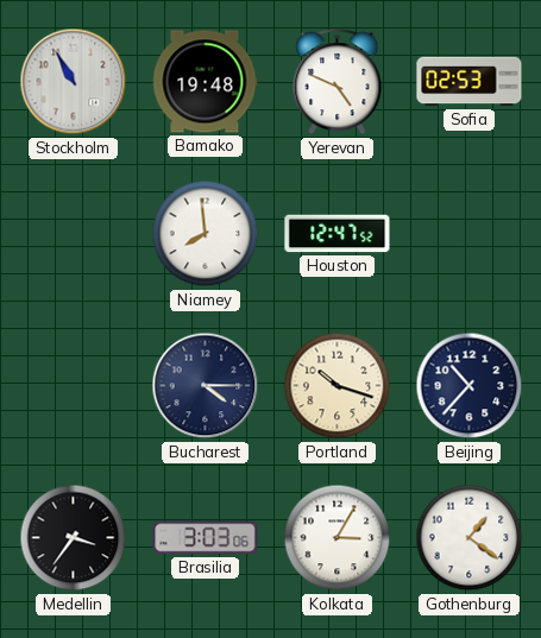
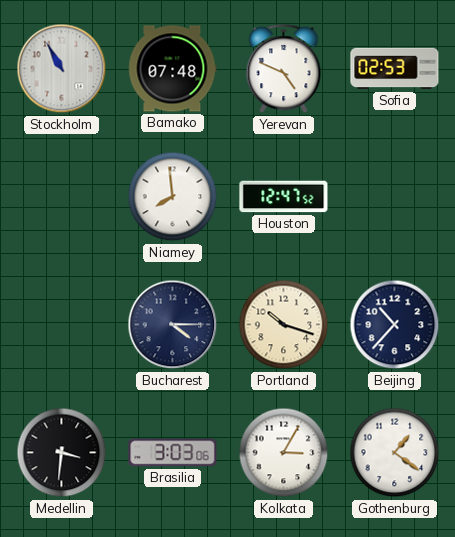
Bamako: 19:48 -> 07:48
Medellin: 3:36 -> 3:31
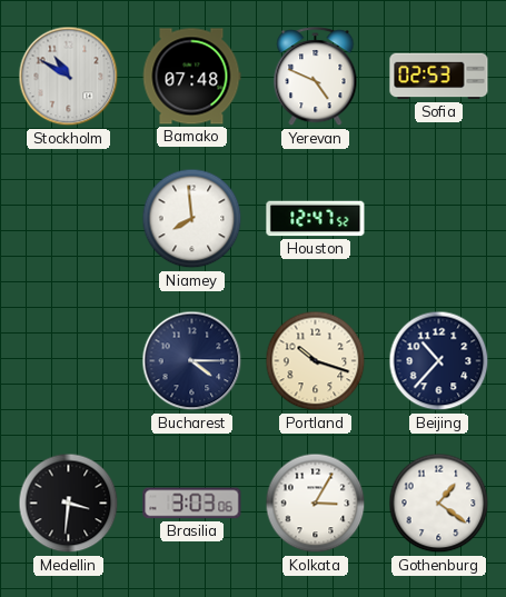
Stockholm: 10:55 -> 10:50
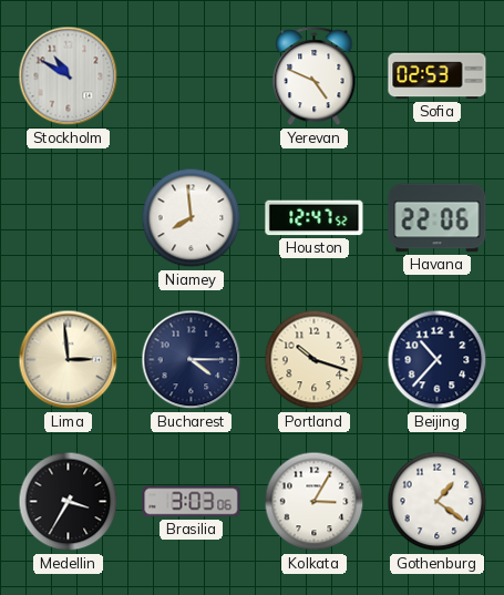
Bamako: 07:48 -> none
Havana: none -> 22:06
Lima: none -> 2:59
Medellin: 3:31 -> 3:35
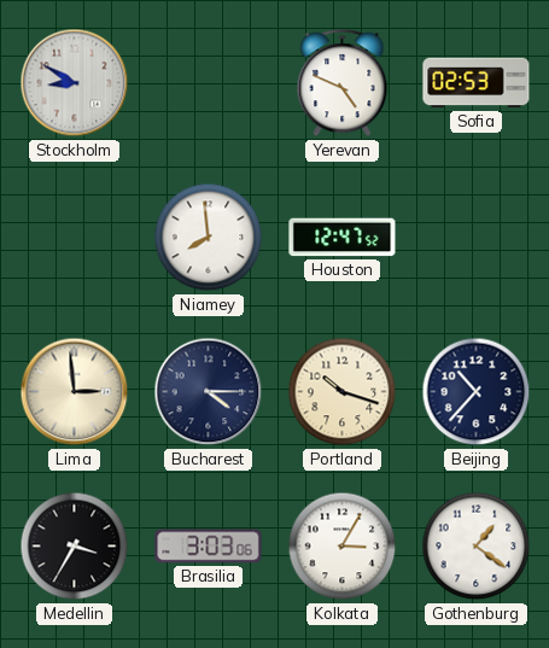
Stockholm: 10:50 -> 8:50
Havana: 22:06 -> none
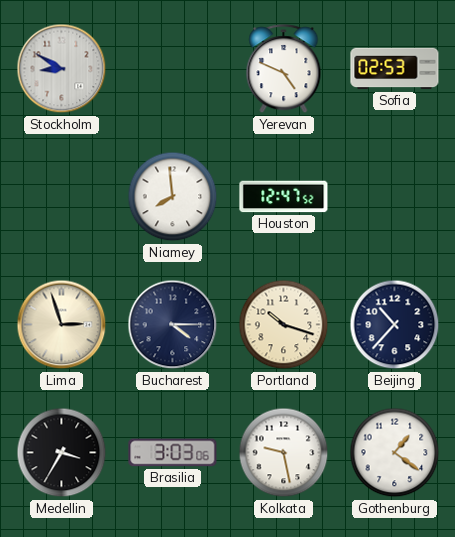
Lima: 2:59 -> 2:57
Kolkata: 3:05 -> 9:28
